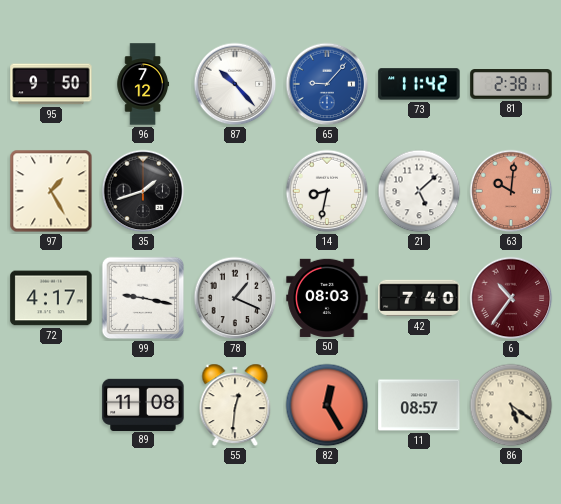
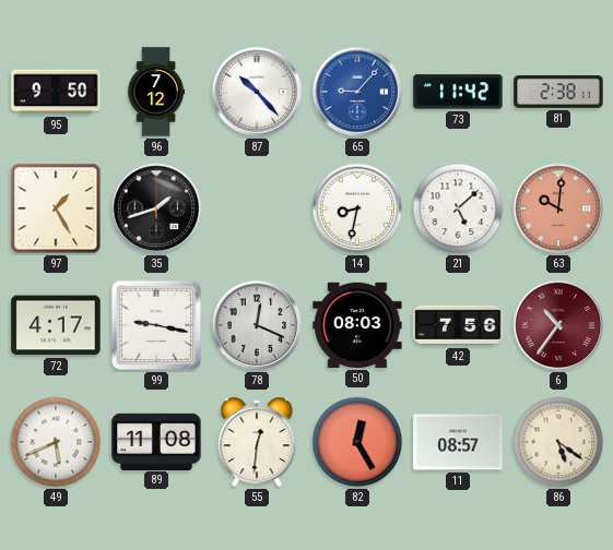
78: 1:19 -> 12:19
42: 7:40 -> 7:56
49: none -> 5:41
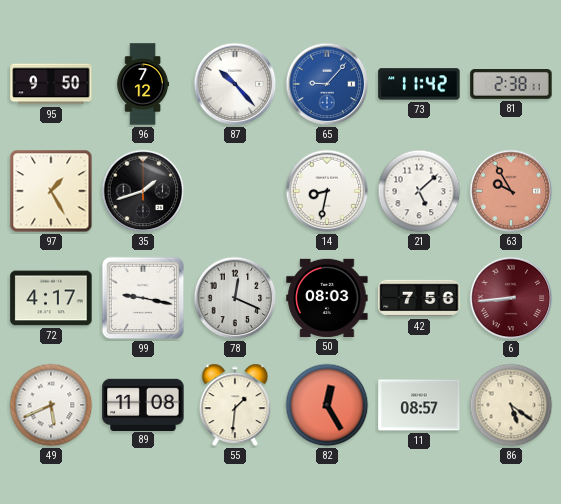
63: 10:01 -> 9:55
6: 10:36 -> 8:44
55: 12:31 -> 1:31
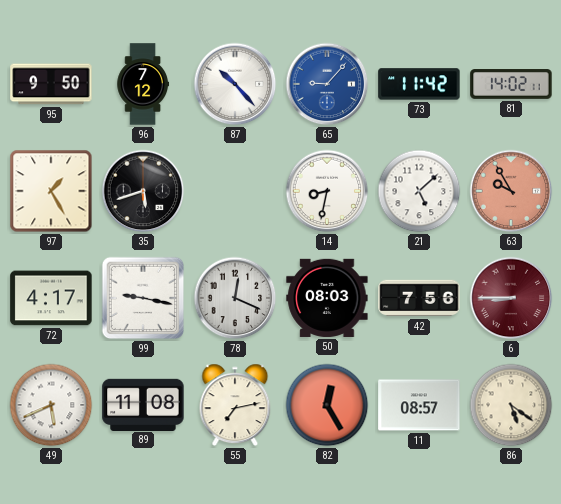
81: 2:38 -> 14:02
35: 1:42 -> 5:42
6: 8:44 -> 8:45
55: 1:31 -> 7:13
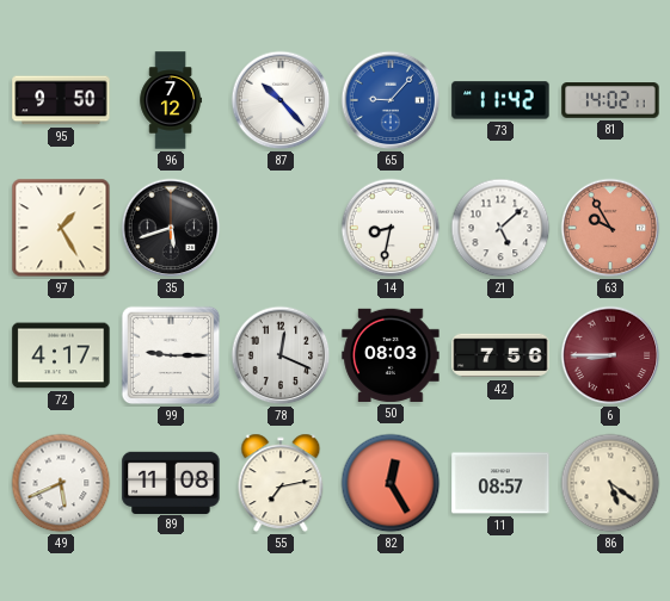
99: 9:17 -> 9:15
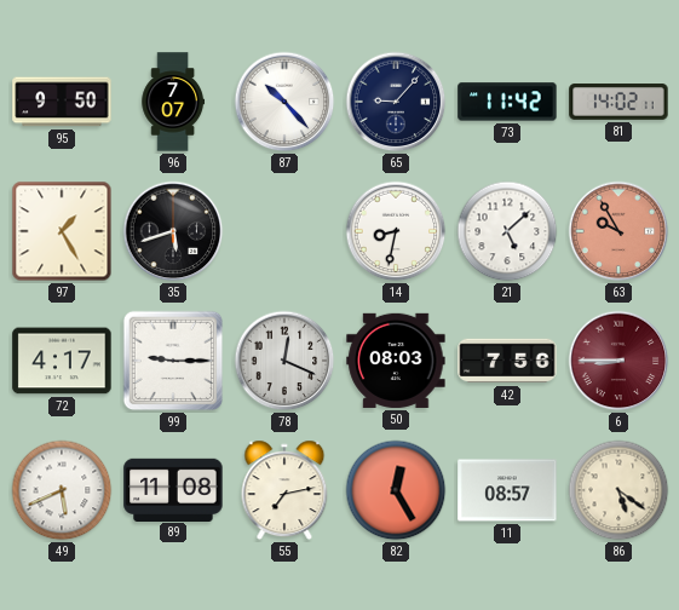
96: 7:12 -> 7:07
65 dial: blue -> navy
